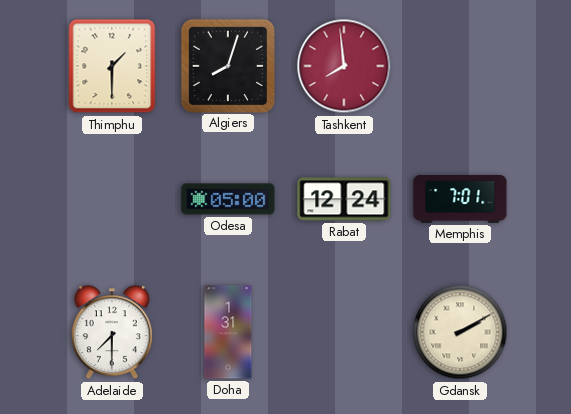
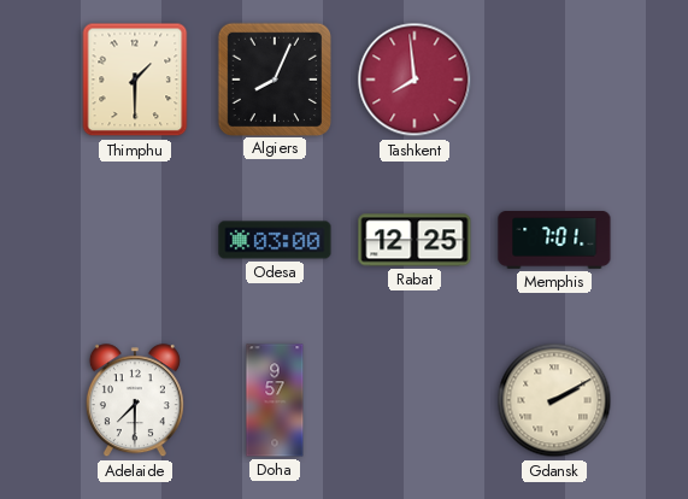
Algiers: 8:03 -> 8:04
Odesa: 05:00 -> 03:00
Rabat: 12:24 -> 12:25
Doha: 1:31 -> 9:57
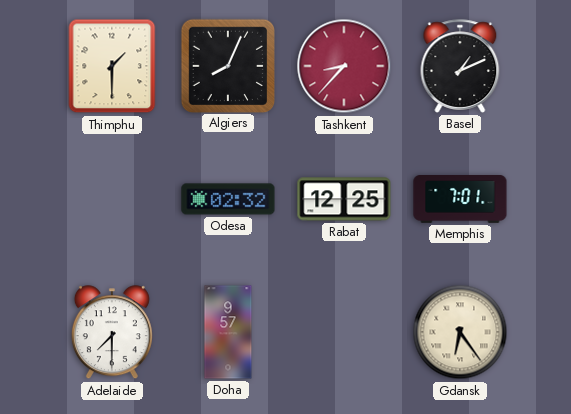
Tashkent: 7:59 -> 8:37
Basel: none -> 1:11
Odesa: 03:00 -> 02:32
Gdansk: 2:10 -> 6:24
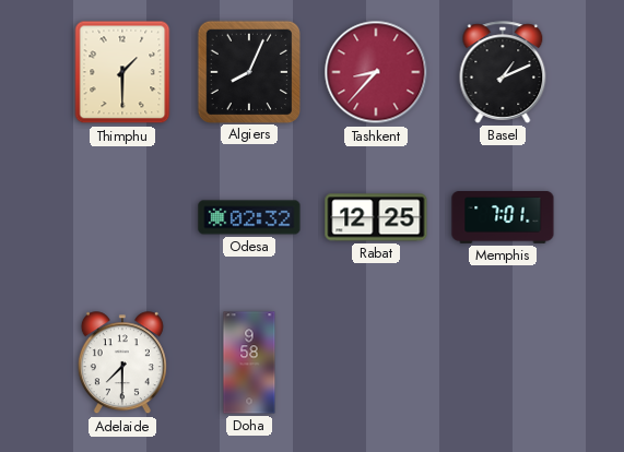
Doha: 9:57 -> 9:58
Gdansk: 6:24 -> none
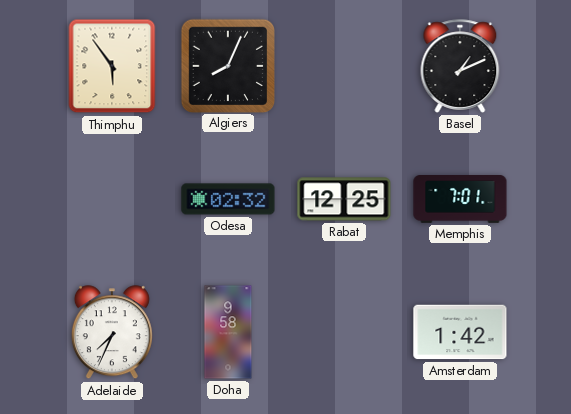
Thimphu: 1:30 -> 5:54
Tashkent: 8:37 -> none
Adelaide: 7:30 -> 7:34
Amsterdam: none -> 1:42
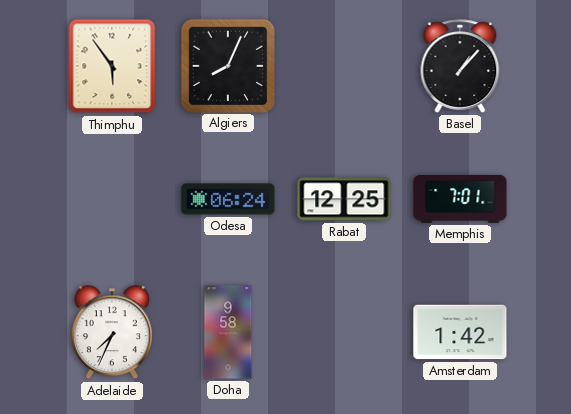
Basel: 1:11 -> 1:07
Odesa: 02:32 -> 06:24
